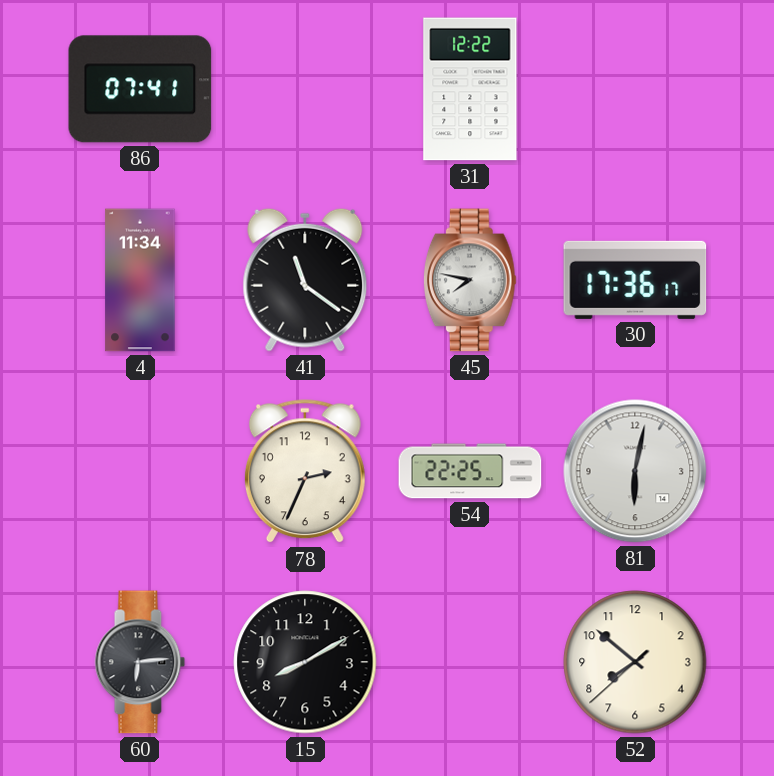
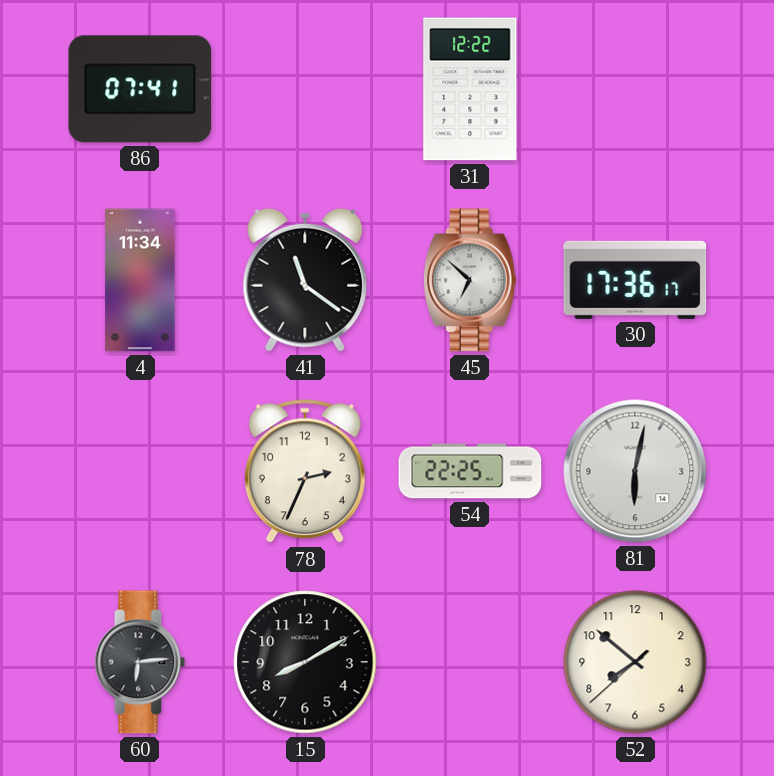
45: 7:47 -> 6:52
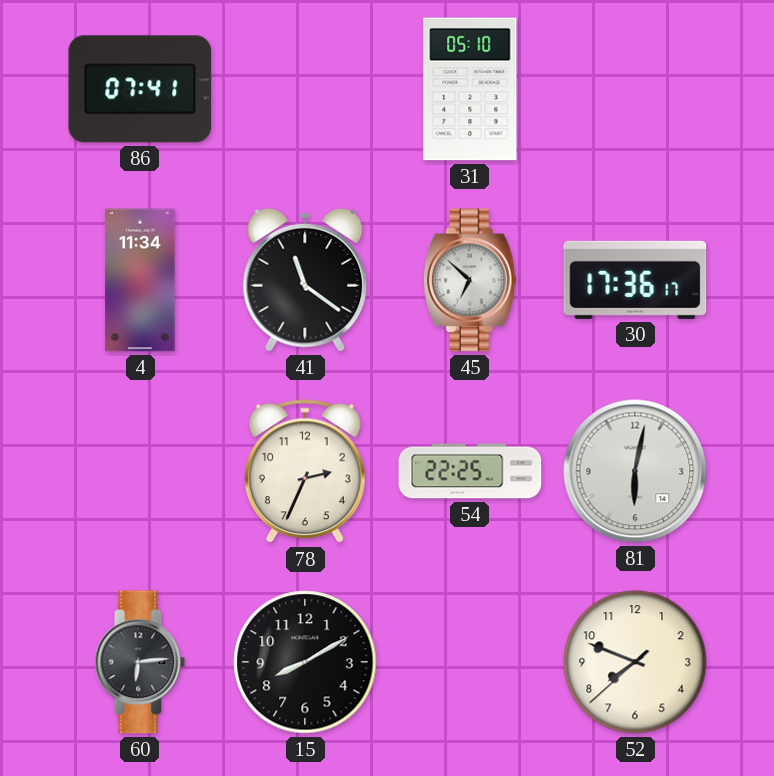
31: 12:22 -> 05:10
52: 7:51 -> 7:48
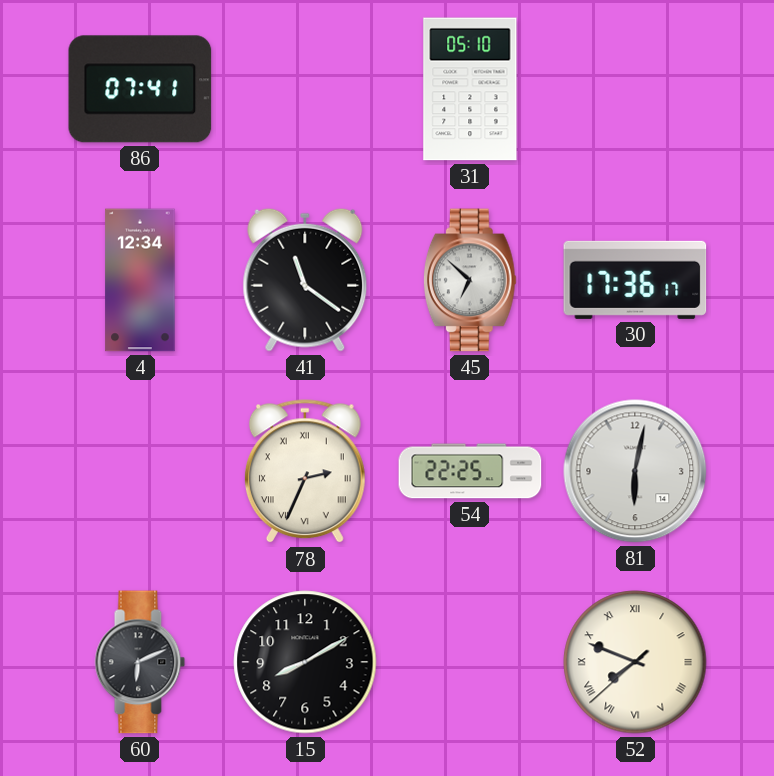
4: 11:34 -> 12:34
78 numerals: Arabic -> Roman
60: 6:14 -> 6:11
52 numerals: Arabic -> Roman
